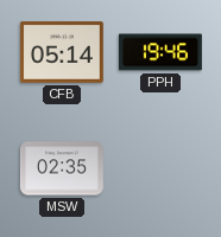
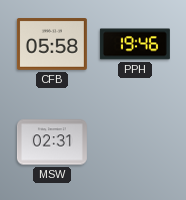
CFB: 05:14 -> 05:58
MSW: 02:35 -> 02:31
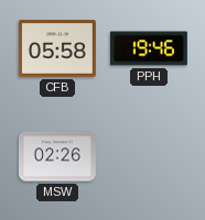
MSW: 02:31 -> 02:26
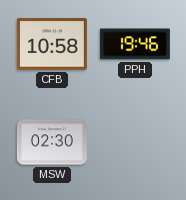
CFB: 05:58 -> 10:58
MSW: 02:26 -> 02:30
